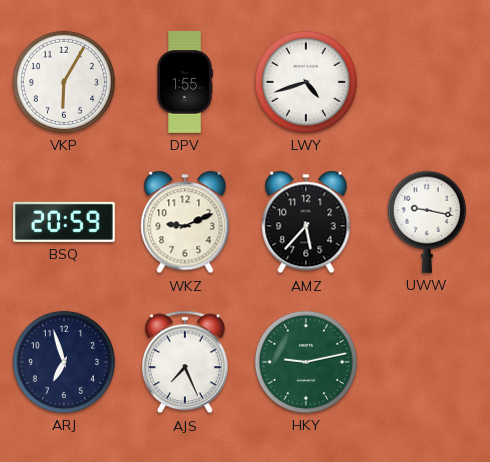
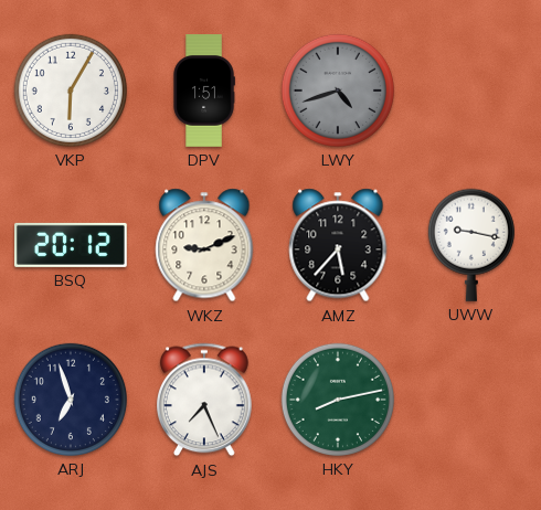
DPV: 1:55 -> 1:51
LWY dial: white -> grey
BSQ: 20:59 -> 20:12
HKY: 9:13 -> 8:13
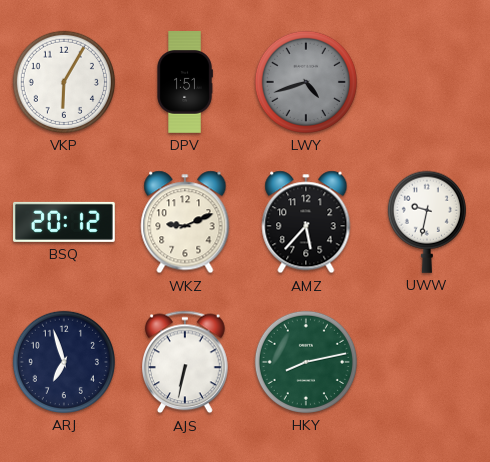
UWW: 9:17 -> 9:32
AJS: 7:26 -> 6:32
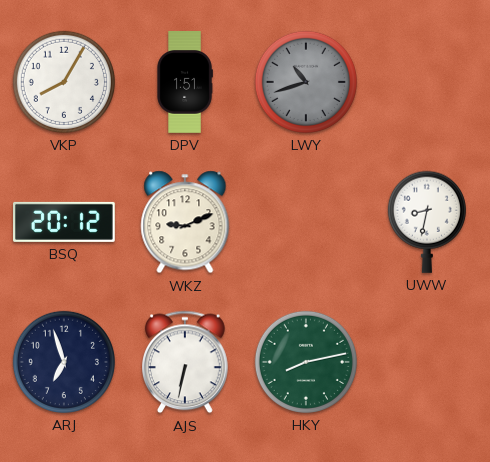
VKP: 6:05 -> 8:05
LWY: 4:42 -> 10:42
AMZ: 5:37 -> none
UWW: 9:32 -> 8:32
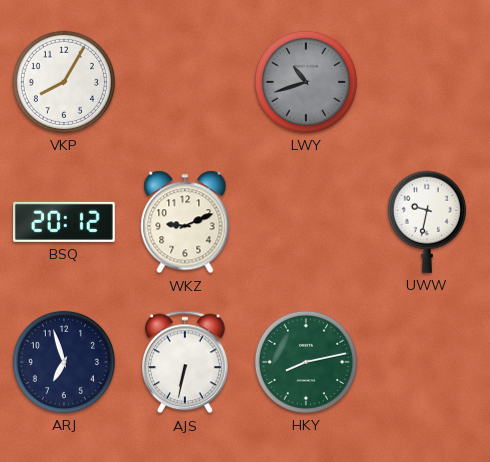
DPV: 1:51 -> none
UWW: 8:32 -> 9:32
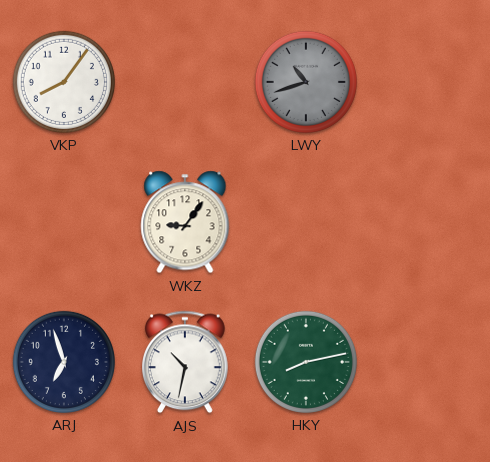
VKP: 8:05 -> 8:06
BSQ: 20:12 -> none
WKZ: 9:11 -> 9:06
UWW: 9:32 -> none
AJS: 6:32 -> 10:32
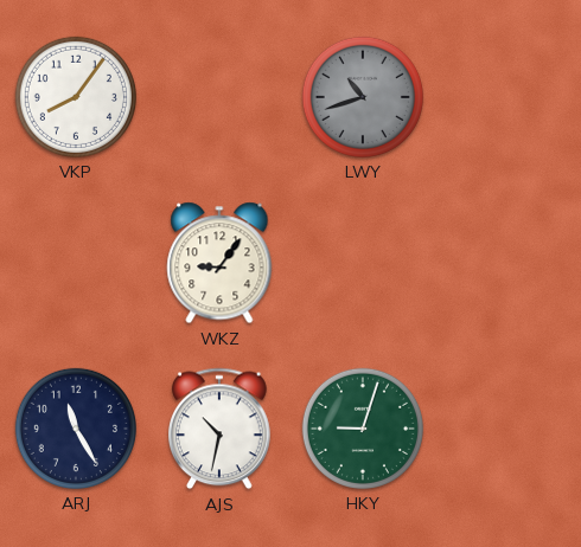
ARJ: 6:57 -> 11:25
HKY: 8:13 -> 9:03
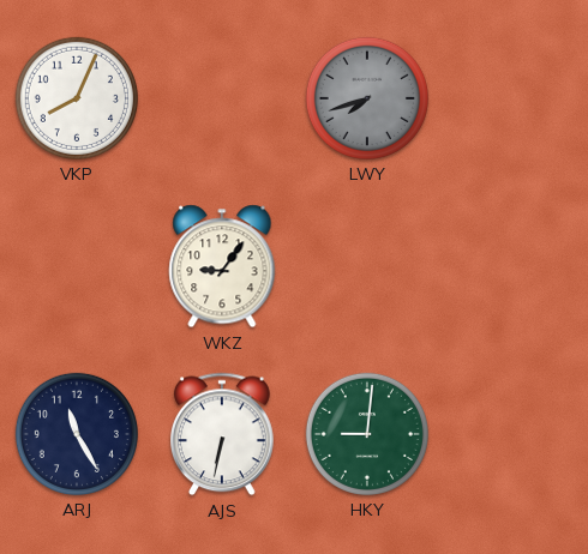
VKP: 8:06 -> 8:04
LWY: 10:42 -> 7:42
AJS: 10:32 -> 6:32
HKY: 9:03 -> 9:01
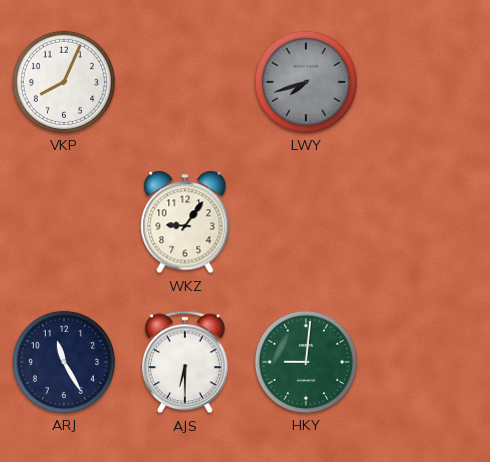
AJS: 6:32 -> 6:30
